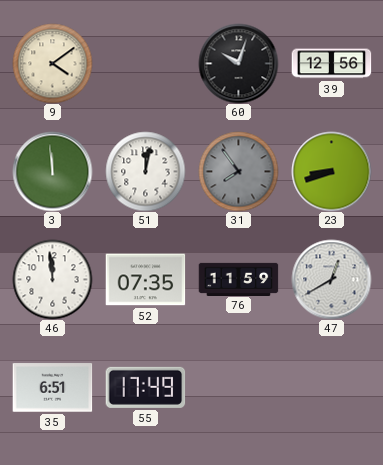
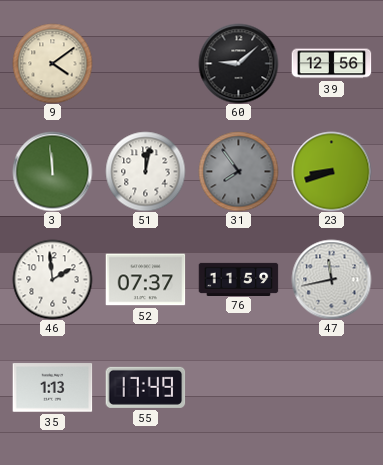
60: 10:03 -> 9:08
46: 11:59 -> 1:59
52: 07:35 -> 07:37
47: 12:40 -> 11:43
35: 6:51 -> 1:13
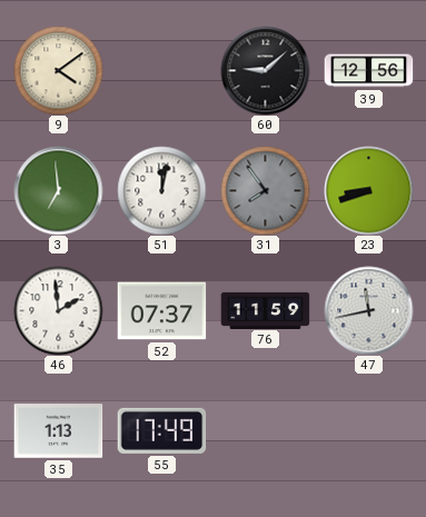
3: 11:59 -> 6:59
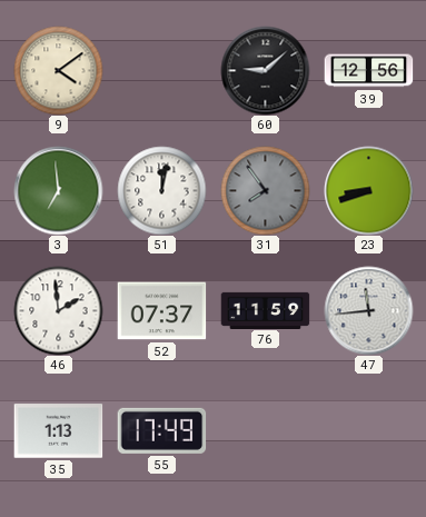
47: 11:43 -> 11:44
